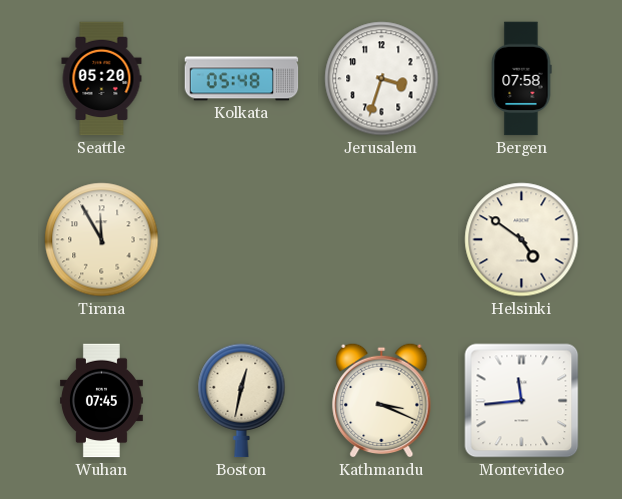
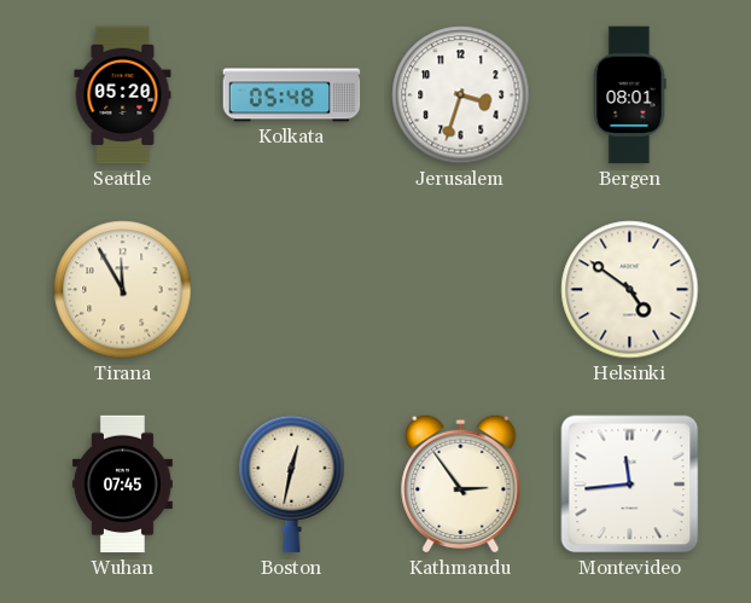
Bergen: 07:58 -> 08:01
Kathmandu: 3:19 -> 2:54
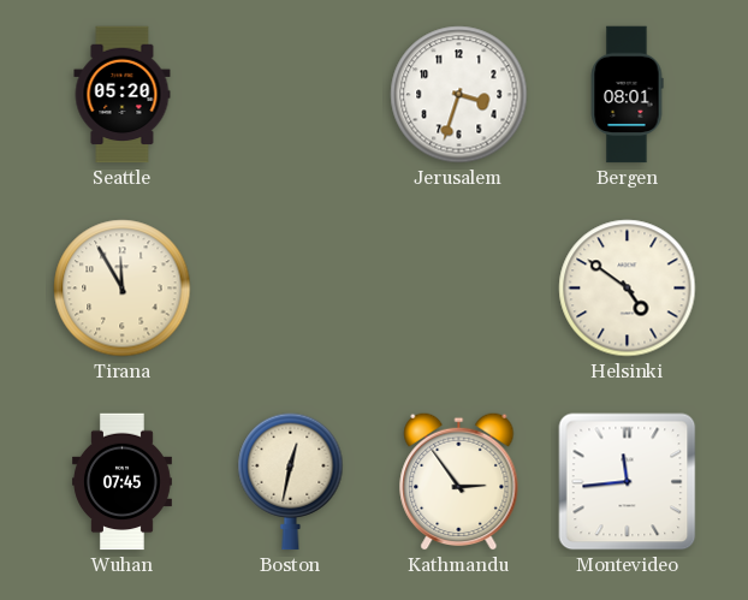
Kolkata: 05:48 -> none
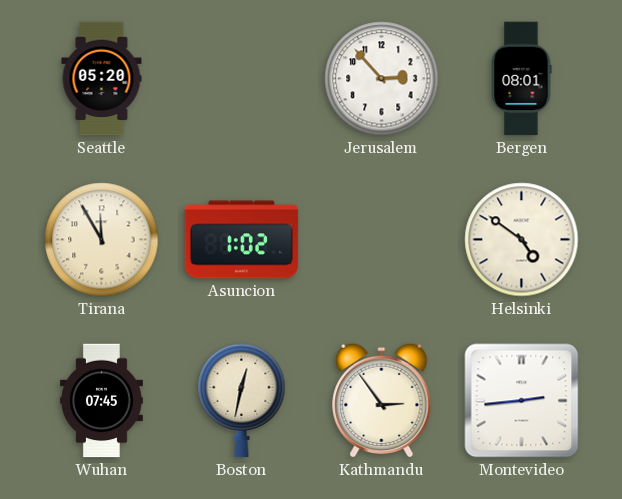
Jerusalem: 3:33 -> 2:53
Asuncion: none -> 1:02
Montevideo: 11:44 -> 2:44
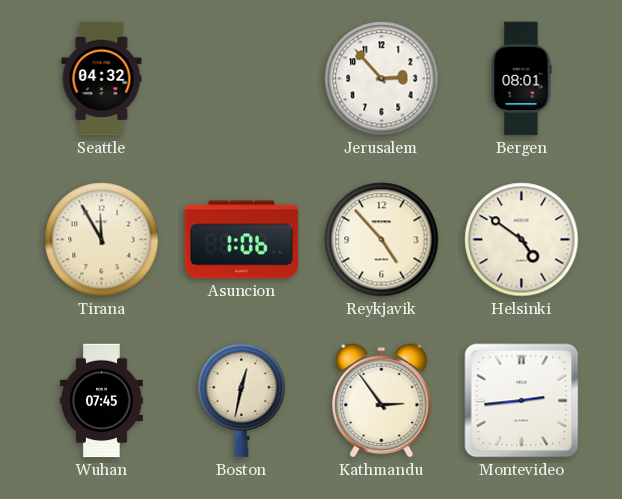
Seattle: 05:20 -> 04:32
Asuncion: 1:02 -> 1:06
Reykjavik: none -> 4:53
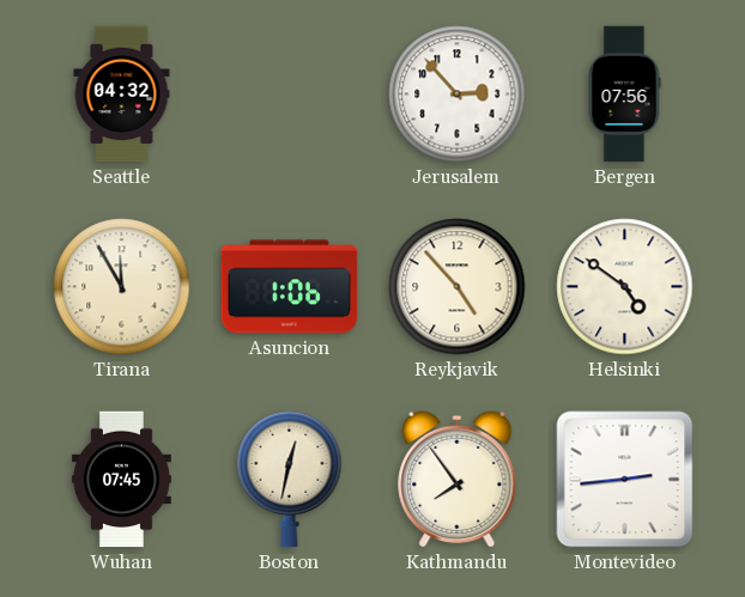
Bergen: 08:01 -> 07:56
Kathmandu: 2:54 -> 7:54
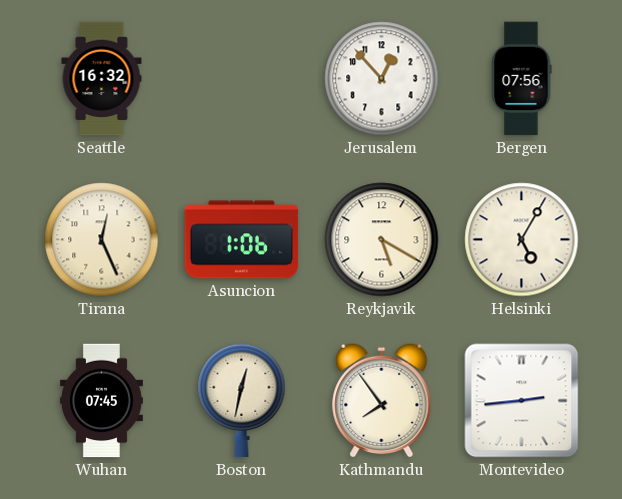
Seattle: 04:32 -> 16:32
Jerusalem: 2:53 -> 12:53
Tirana: 11:55 -> 12:26
Reykjavik: 4:53 -> 5:20
Helsinki: 4:51 -> 5:05
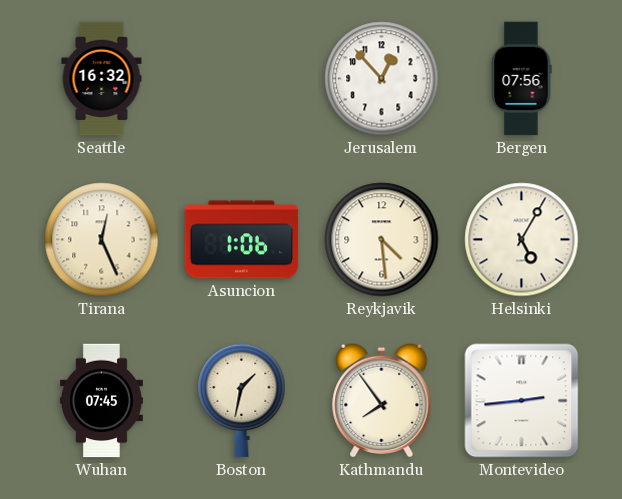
Reykjavik: 5:20 -> 4:29
Boston: 12:32 -> 1:32
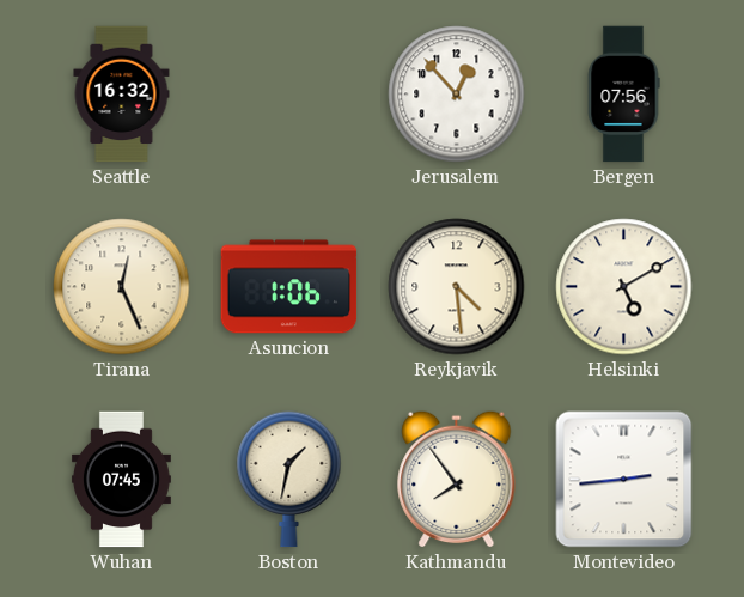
Helsinki: 5:05 -> 5:10
